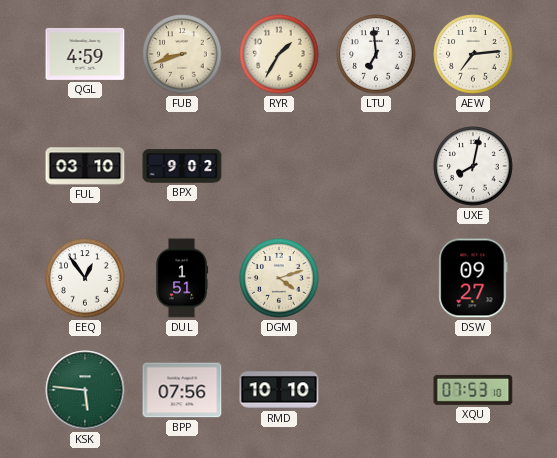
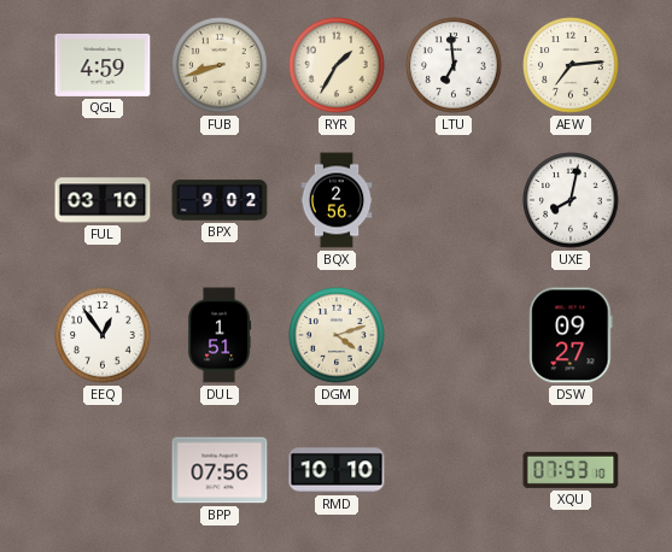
BQX: none -> 2:56
KSK: 5:46 -> none
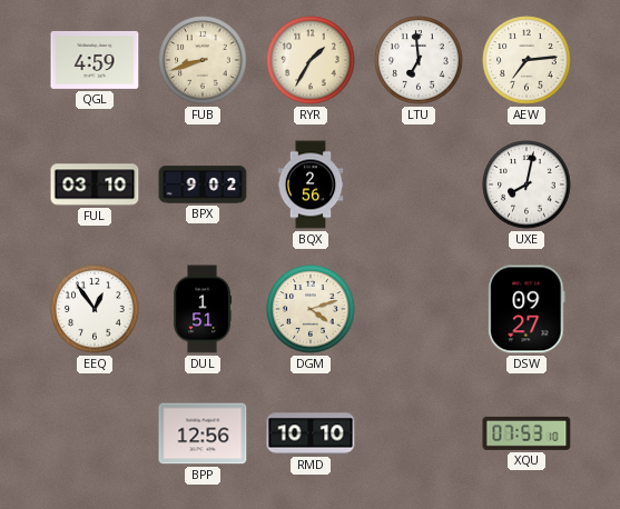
BPP: 07:56 -> 12:56
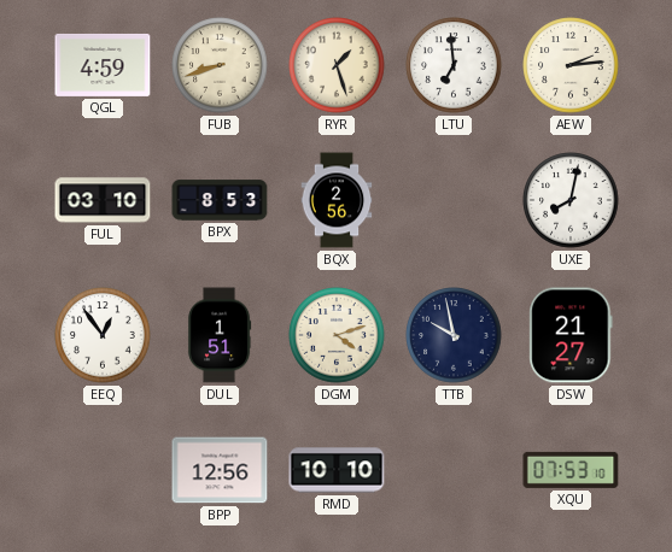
RYR: 1:35 -> 1:27
AEW: 7:14 -> 2:14
BPX: 9:02 -> 8:53
TTB: none -> 9:58
DSW: 09:27 -> 21:27
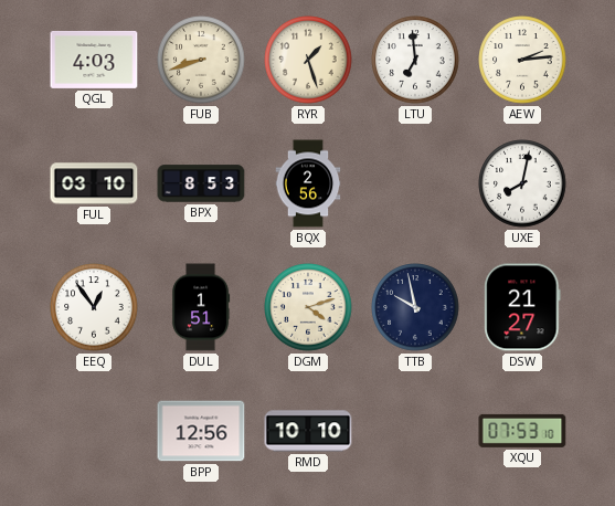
QGL: 4:59 -> 4:03
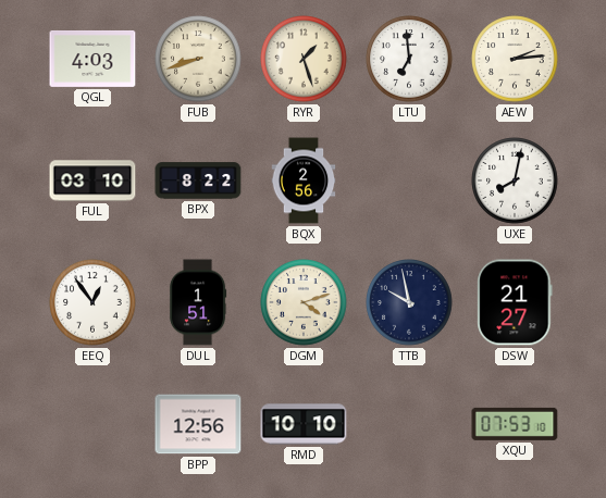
BPX: 8:53 -> 8:22
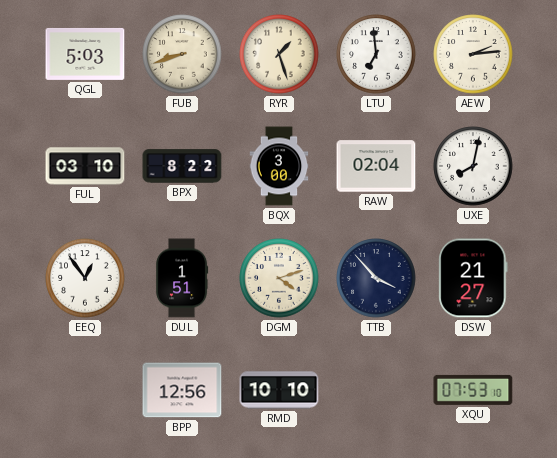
QGL: 4:03 -> 5:03
BQX: 2:56 -> 3:00
RAW: none -> 02:04
TTB: 9:58 -> 3:53
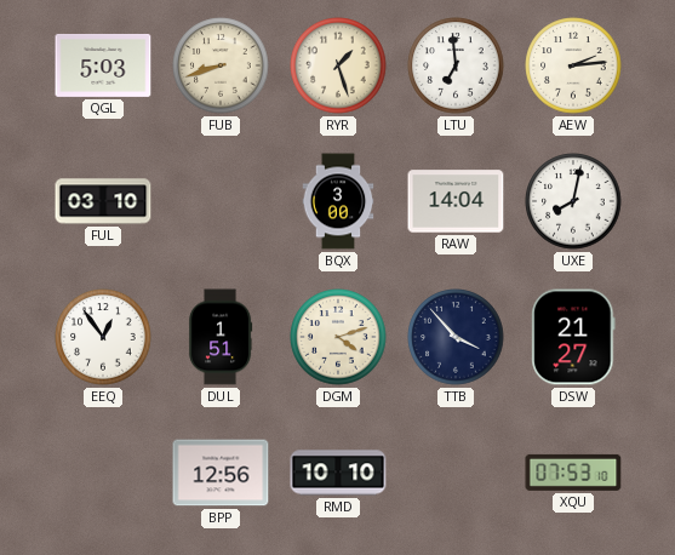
BPX: 8:22 -> none
RAW: 02:04 -> 14:04
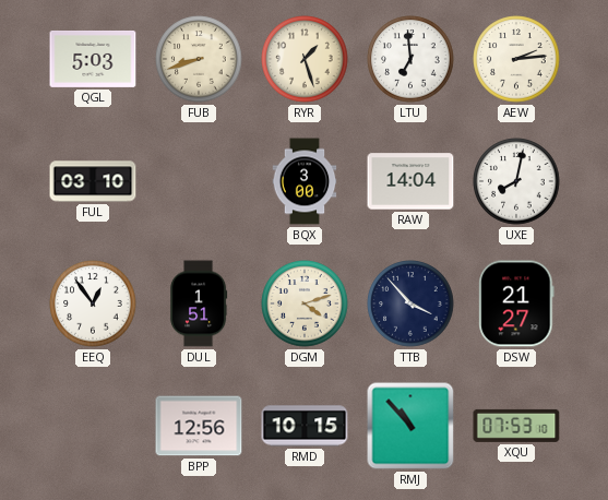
RMD: 10:10 -> 10:15
RMJ: none -> 10:53
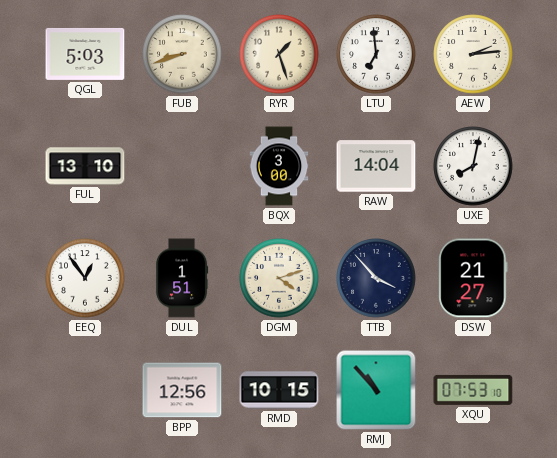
FUL: 03:10 -> 13:10
